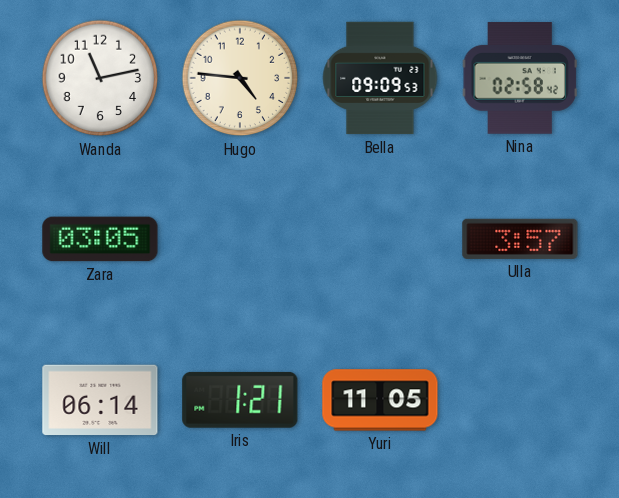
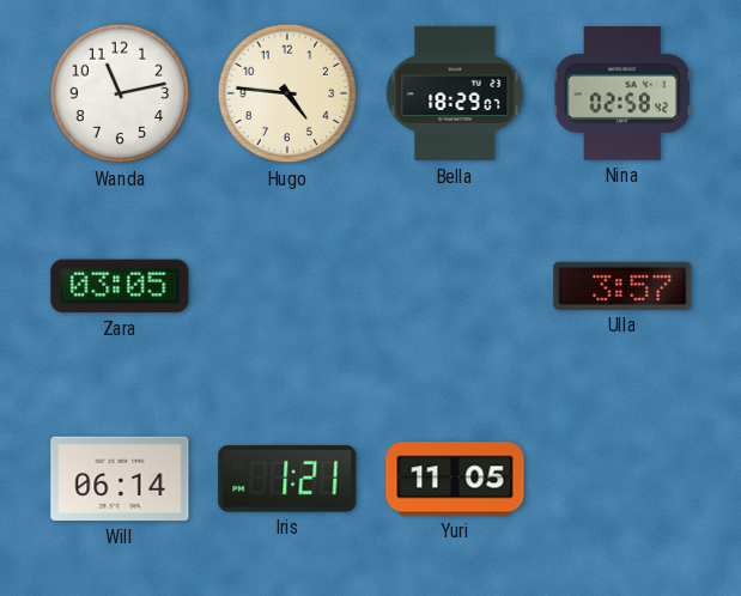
Bella: 09:09 -> 18:29
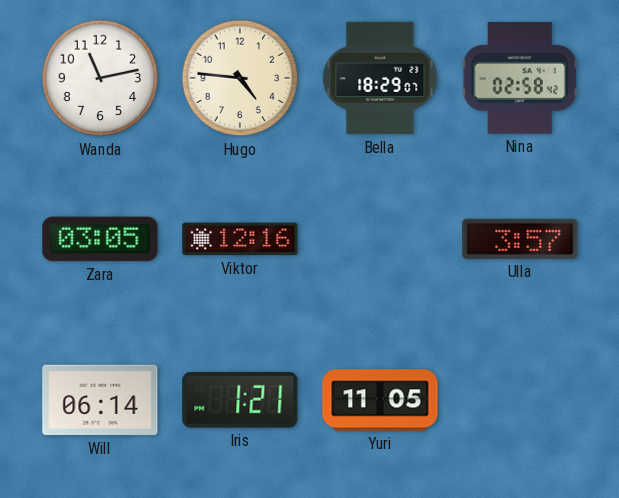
Viktor: none -> 12:16
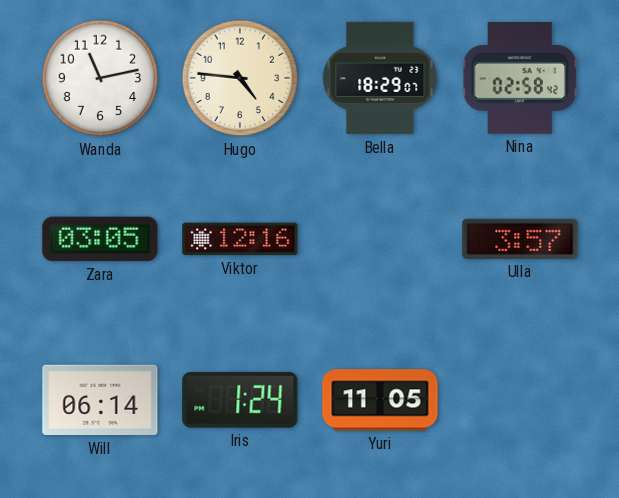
Iris: 1:21 -> 1:24
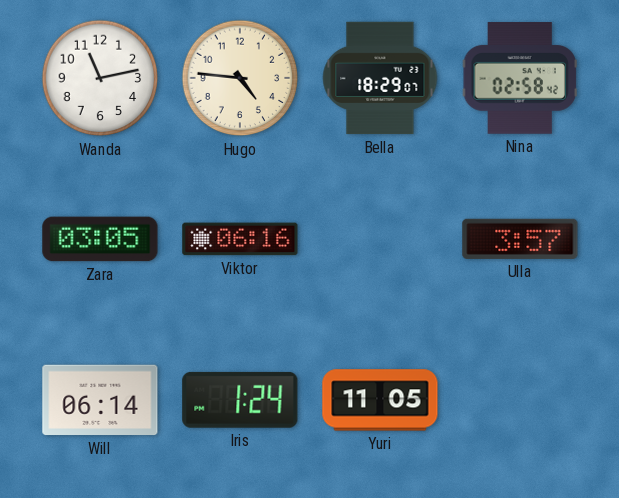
Viktor: 12:16 -> 06:16
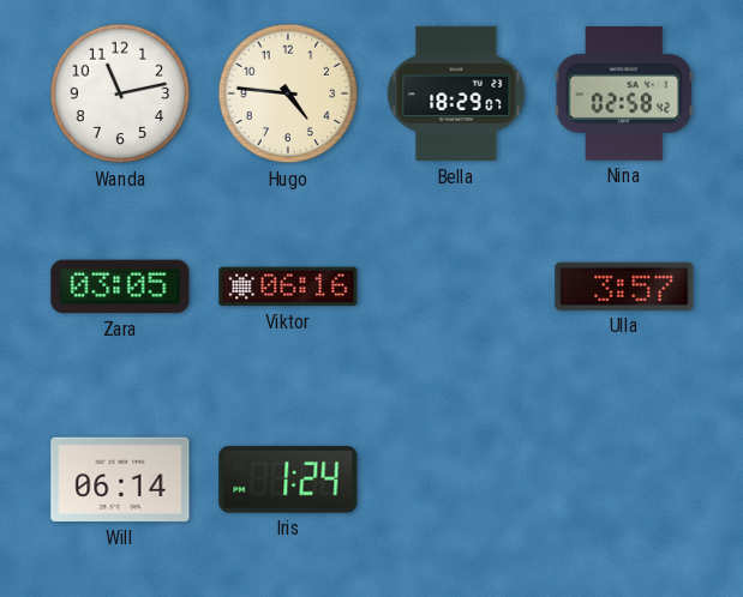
Yuri: 11:05 -> none
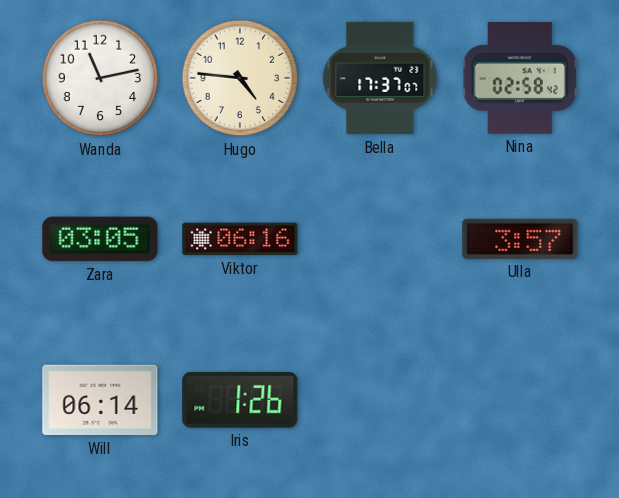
Bella: 18:29 -> 17:37
Iris: 1:24 -> 1:26
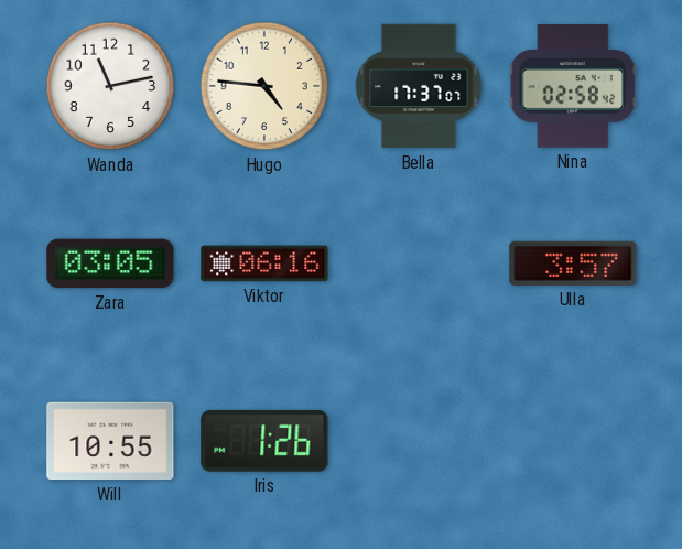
Will: 06:14 -> 10:55
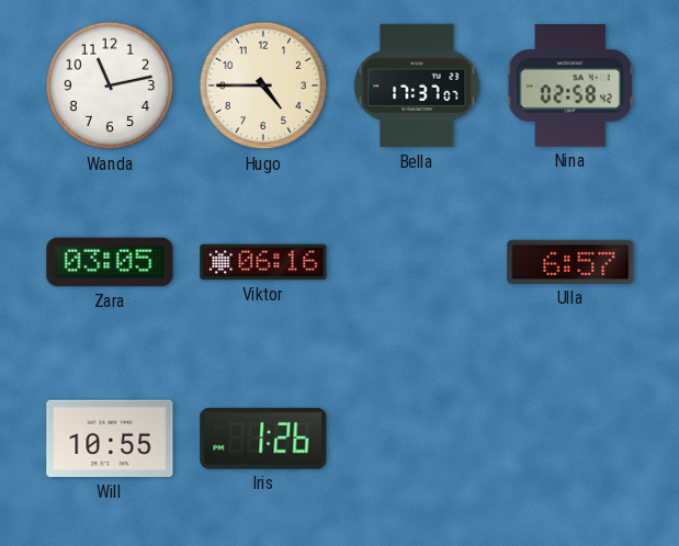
Hugo: 4:46 -> 4:45
Ulla: 3:57 -> 6:57
